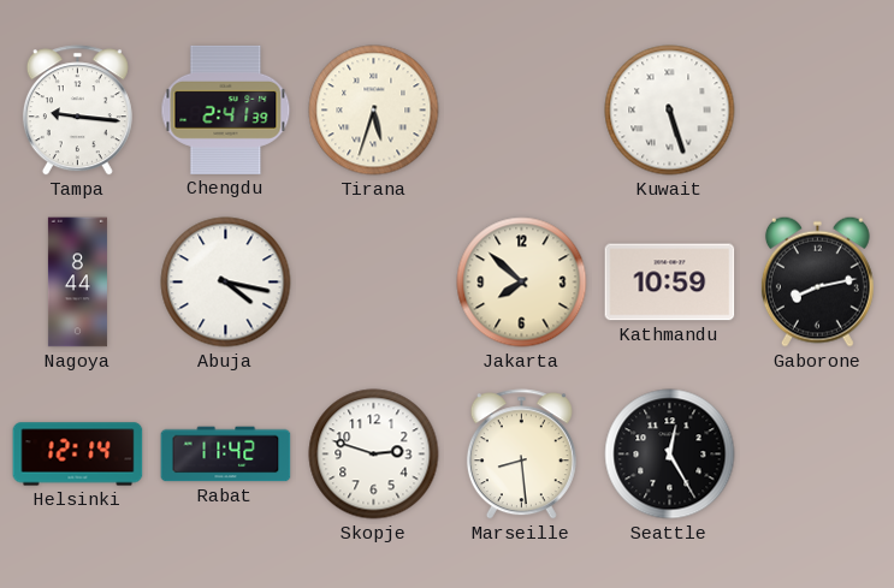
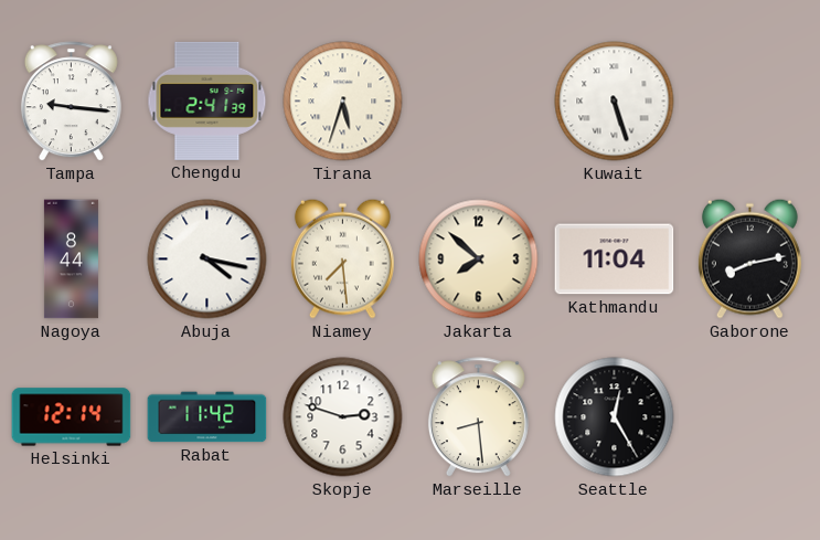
Niamey: none -> 7:29
Kathmandu: 10:59 -> 11:04
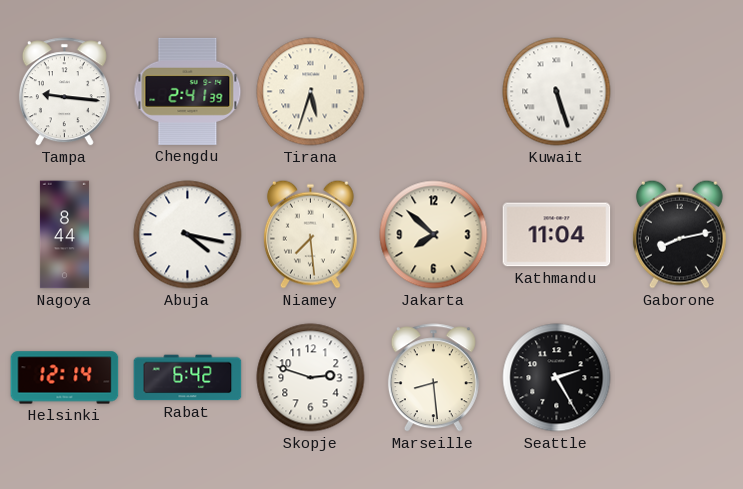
Rabat: 11:42 -> 6:42
Seattle: 12:25 -> 2:25
